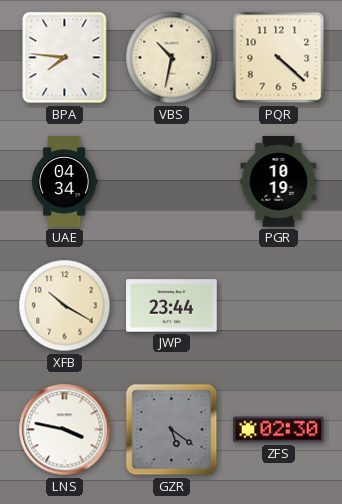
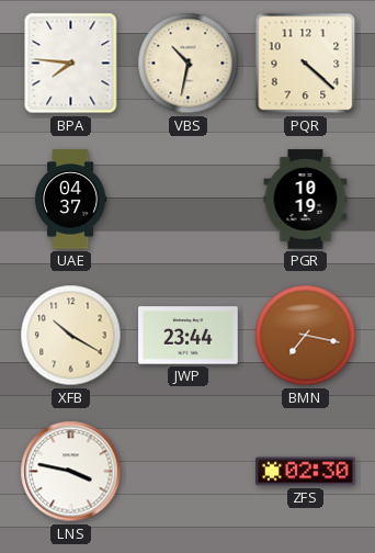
UAE: 04:34 -> 04:37
BMN: none -> 7:17
GZR: 5:21 -> none
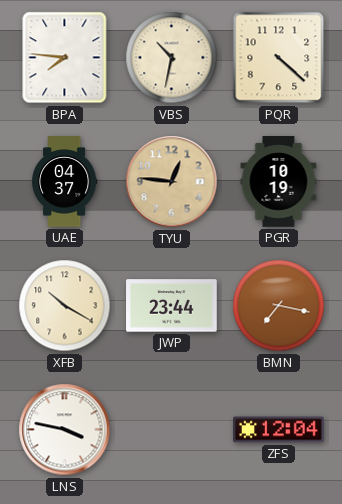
TYU: none -> 12:46
ZFS: 02:30 -> 12:04
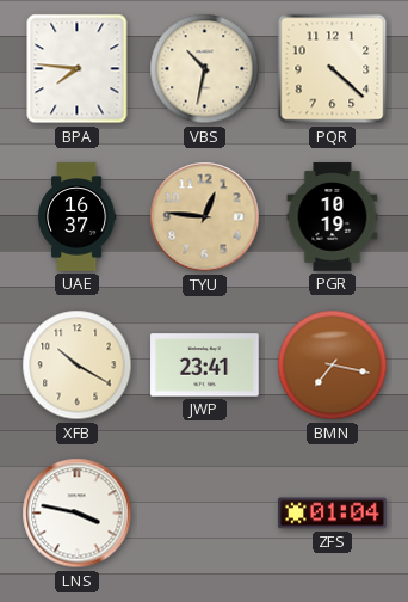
UAE: 04:37 -> 16:37
JWP: 23:44 -> 23:41
ZFS: 12:04 -> 01:04
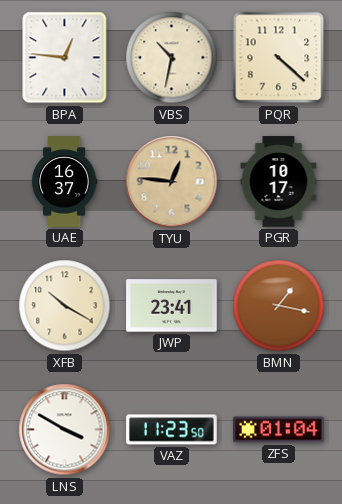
BPA: 7:46 -> 12:46
PGR: 10:19 -> 10:17
BMN: 7:17 -> 1:17
LNS: 3:47 -> 3:50
VAZ: none -> 11:23
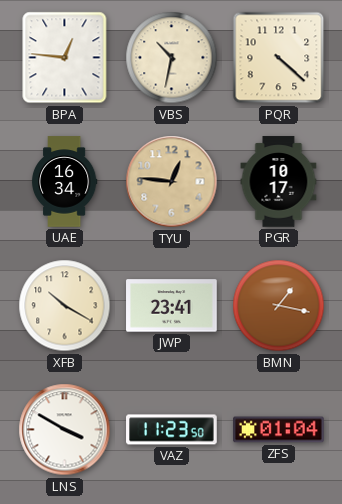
UAE: 16:37 -> 16:34
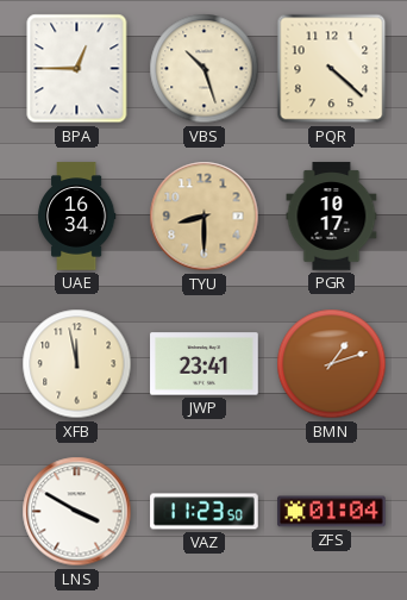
BPA: 12:46 -> 12:45
VBS: 10:32 -> 10:27
TYU: 12:46 -> 8:30
XFB: 10:20 -> 11:58
BMN: 1:17 -> 1:12
